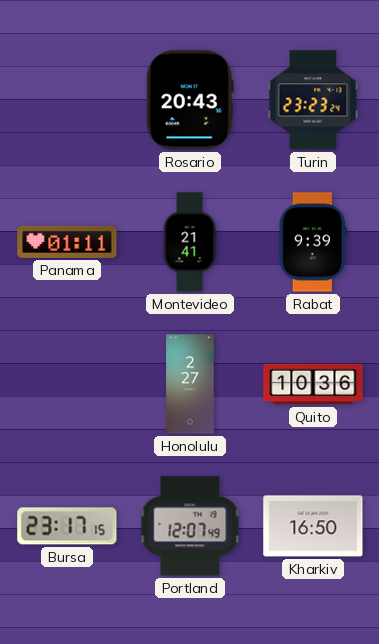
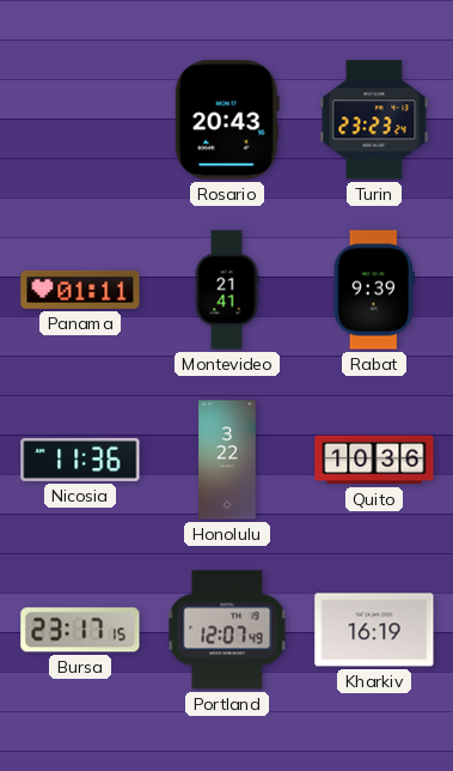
Nicosia: none -> 11:36
Honolulu: 2:27 -> 3:22
Kharkiv: 16:50 -> 16:19
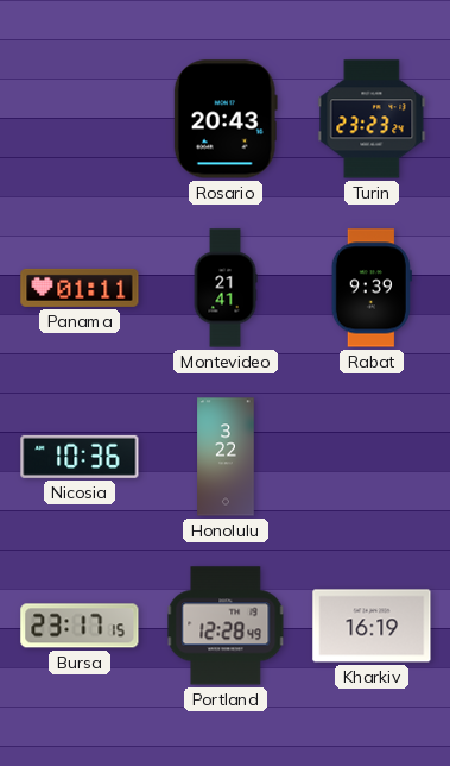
Nicosia: 11:36 -> 10:36
Quito: 10:36 -> none
Portland: 12:07 -> 12:28
